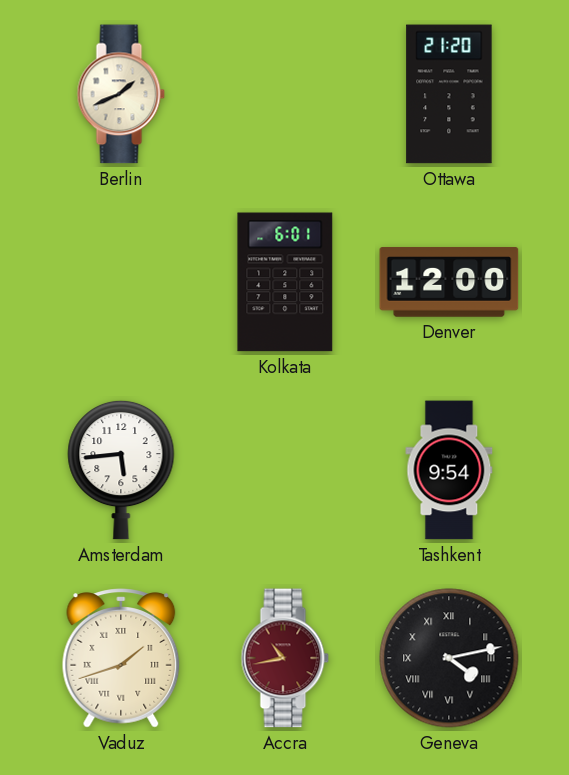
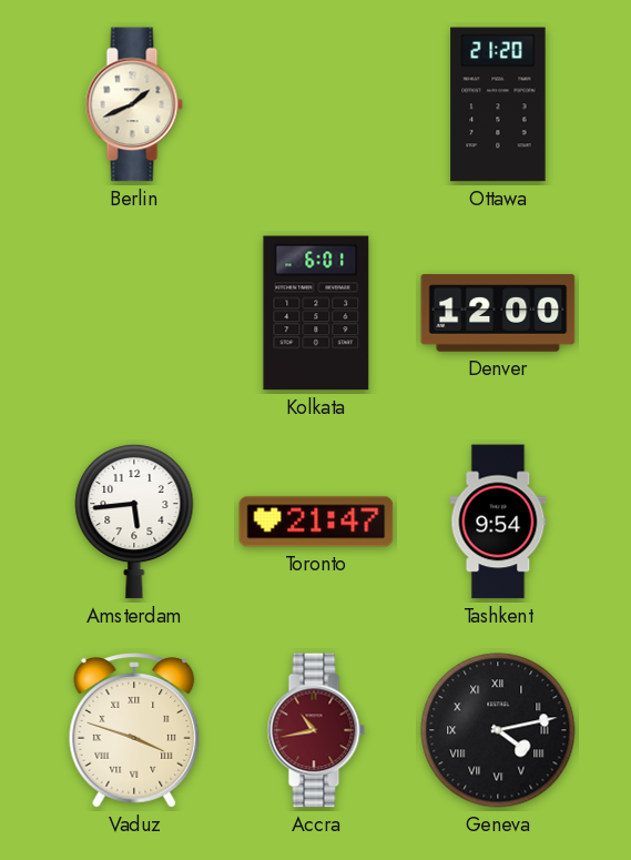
Toronto: none -> 21:47
Vaduz: 1:42 -> 3:48
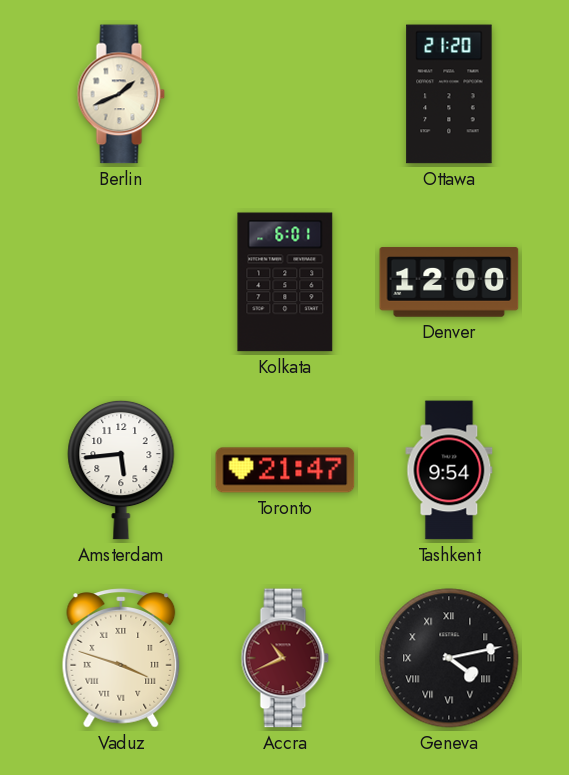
Accra: 10:43 -> 10:41
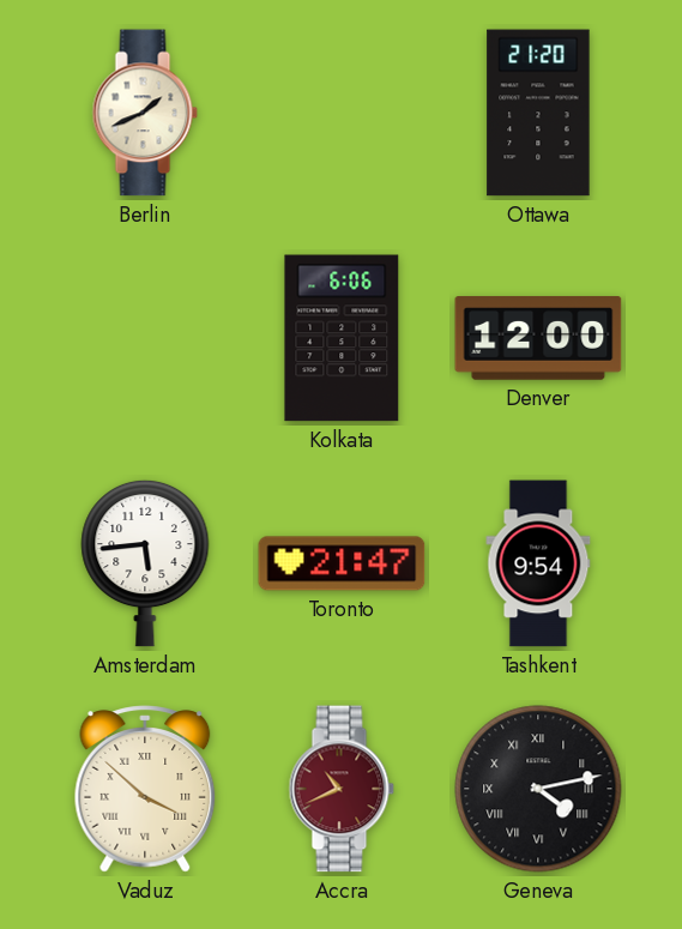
Kolkata: 6:01 -> 6:06
Vaduz: 3:48 -> 3:52
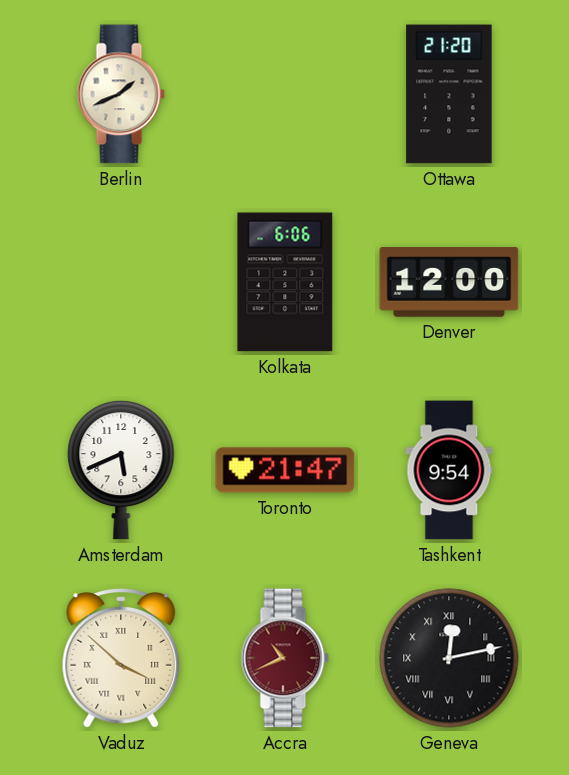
Amsterdam: 5:44 -> 5:41
Geneva: 4:13 -> 12:13
